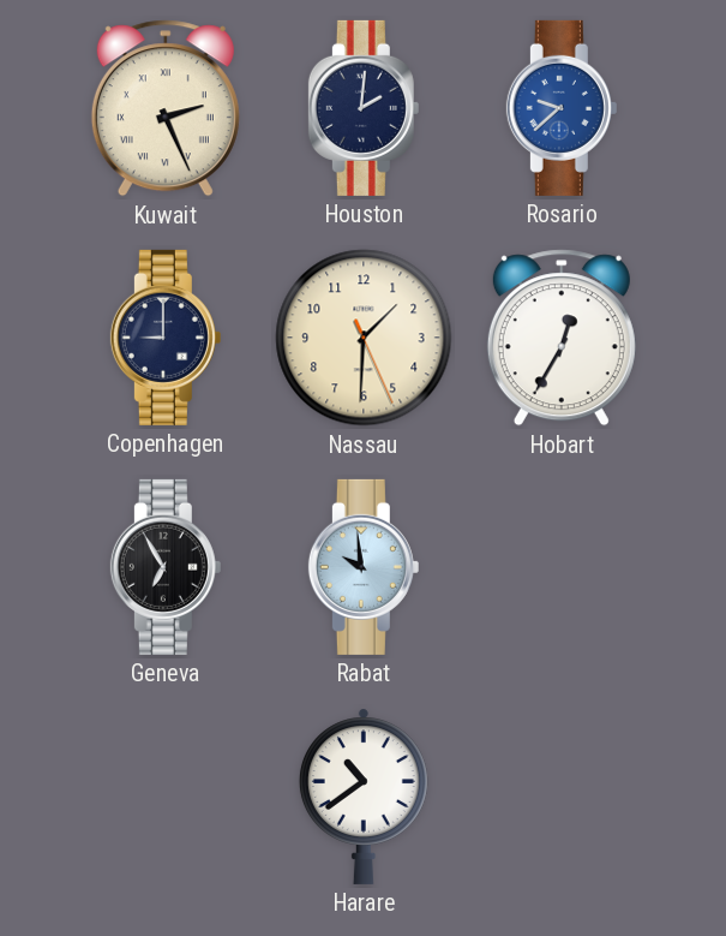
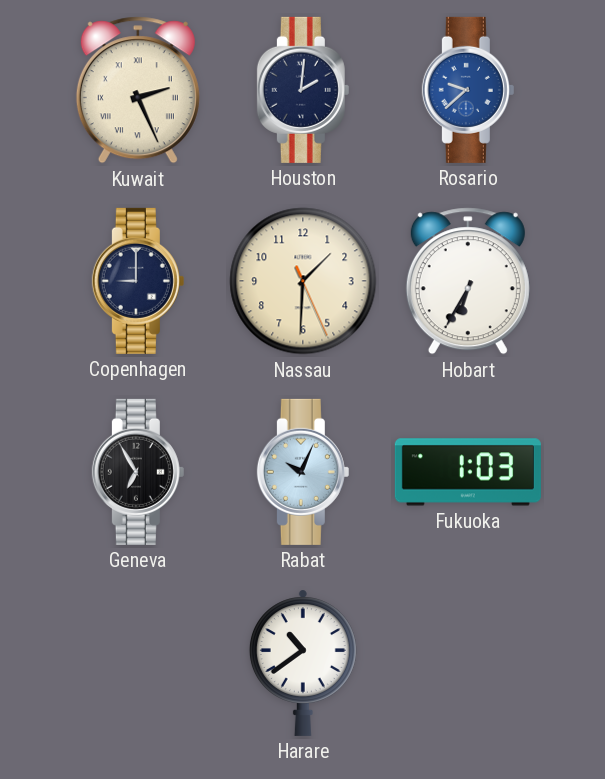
Hobart: 12:35 -> 6:35
Rabat: 9:59 -> 10:04
Fukuoka: none -> 1:03
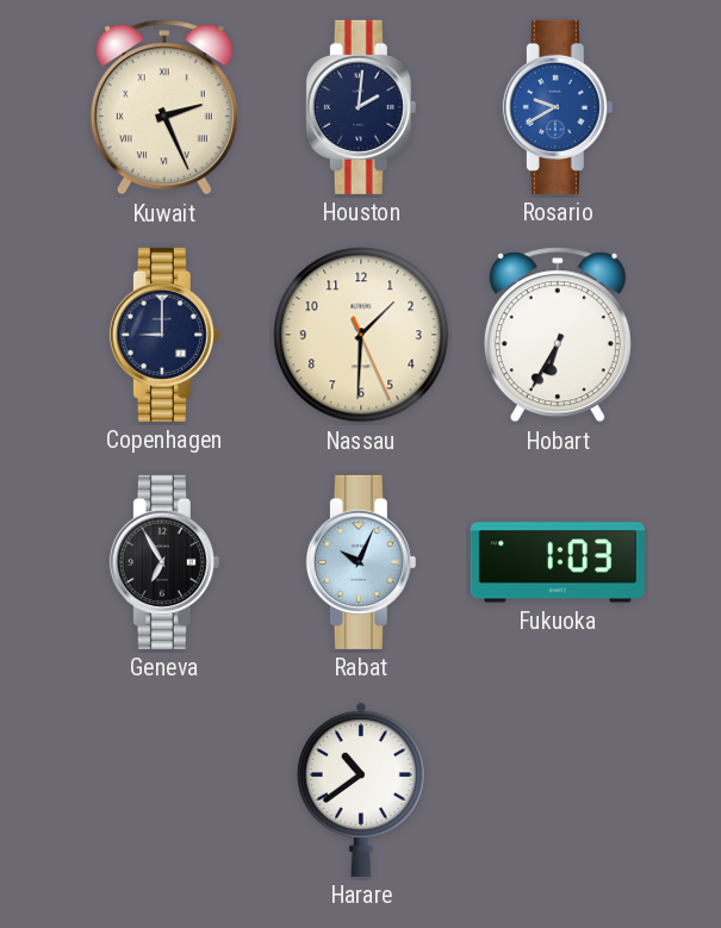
Rosario: 9:38 -> 9:40
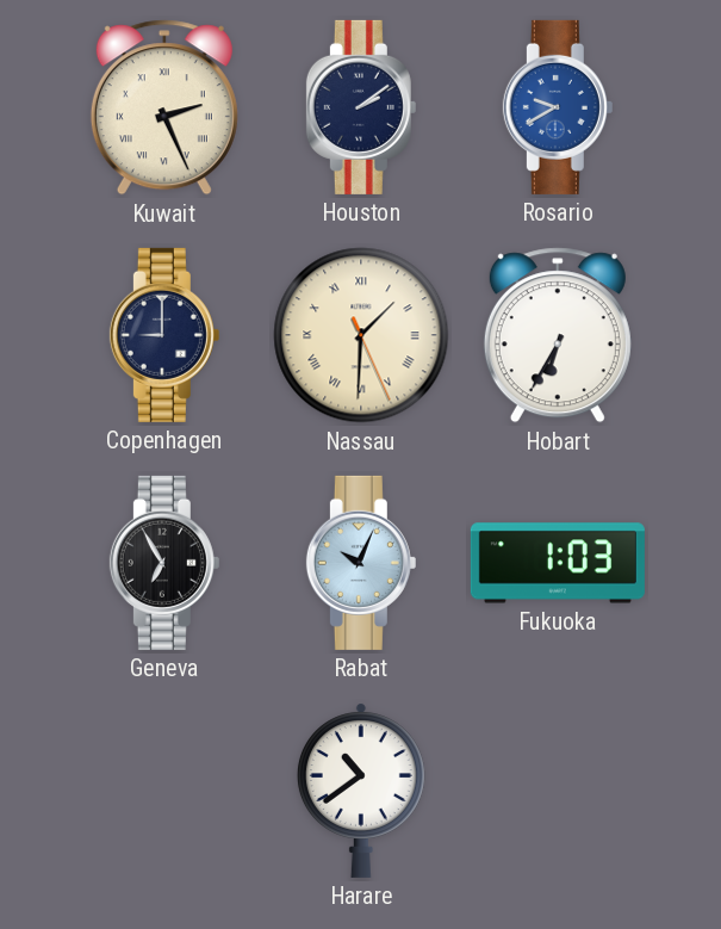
Houston: 2:01 -> 2:09
Nassau numerals: Arabic -> Roman
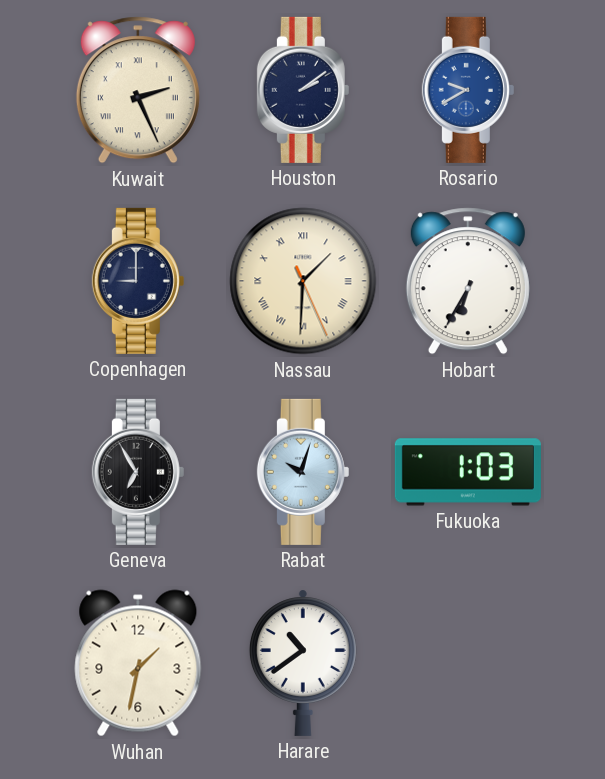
Rabat: 10:04 -> 10:03
Wuhan: none -> 1:32
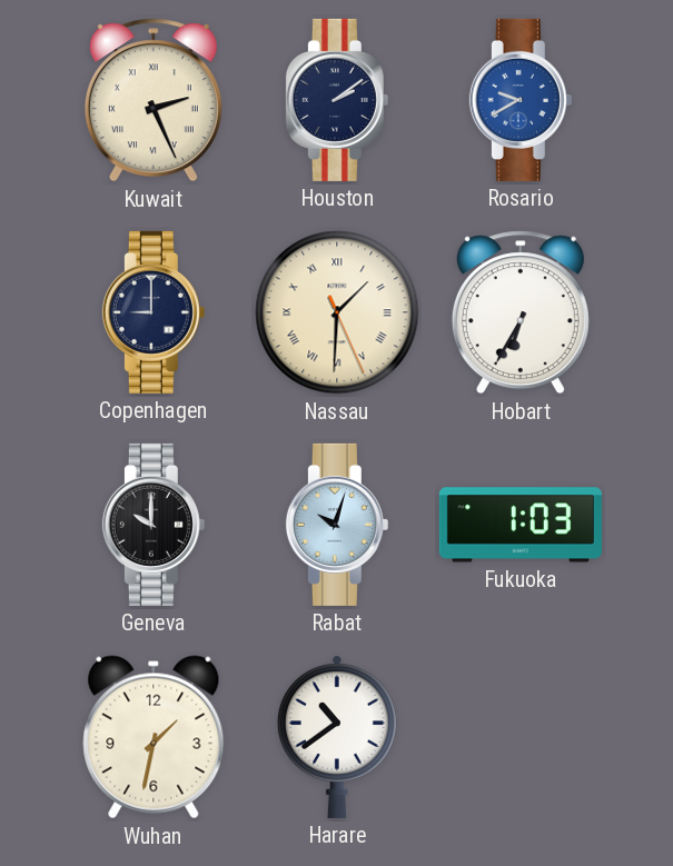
Geneva: 6:55 -> 10:00
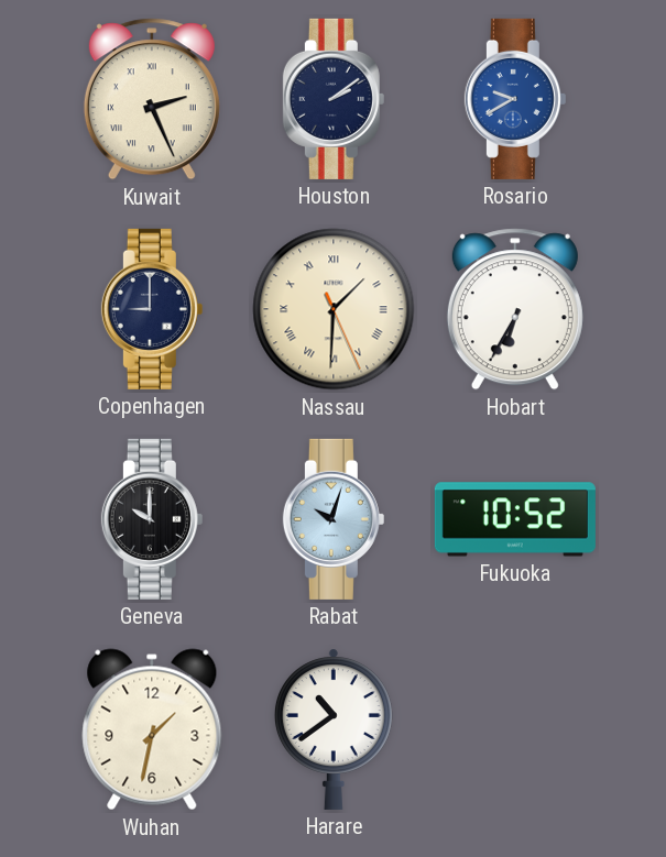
Fukuoka: 1:03 -> 10:52
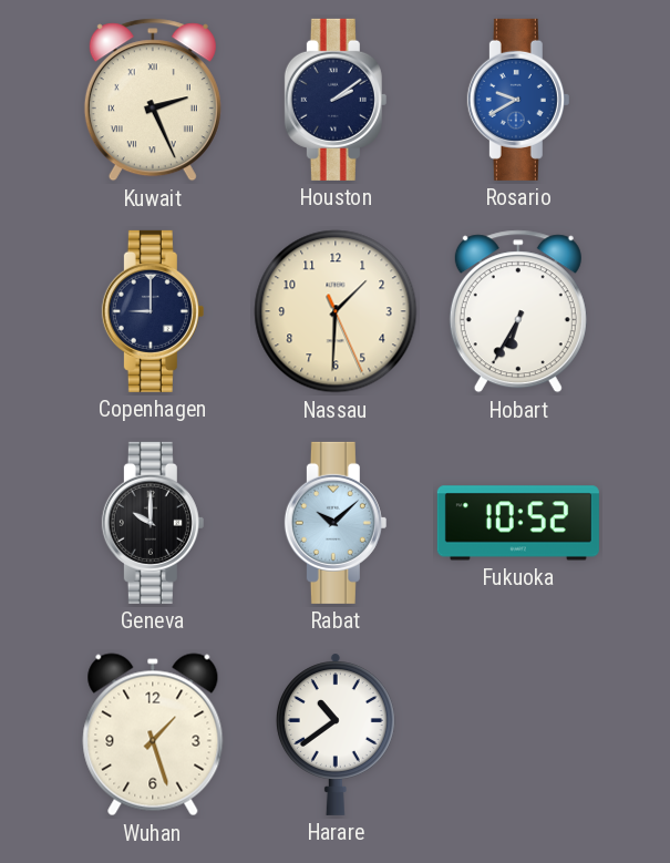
Nassau numerals: Roman -> Arabic
Rabat: 10:03 -> 10:08
Wuhan: 1:32 -> 1:27
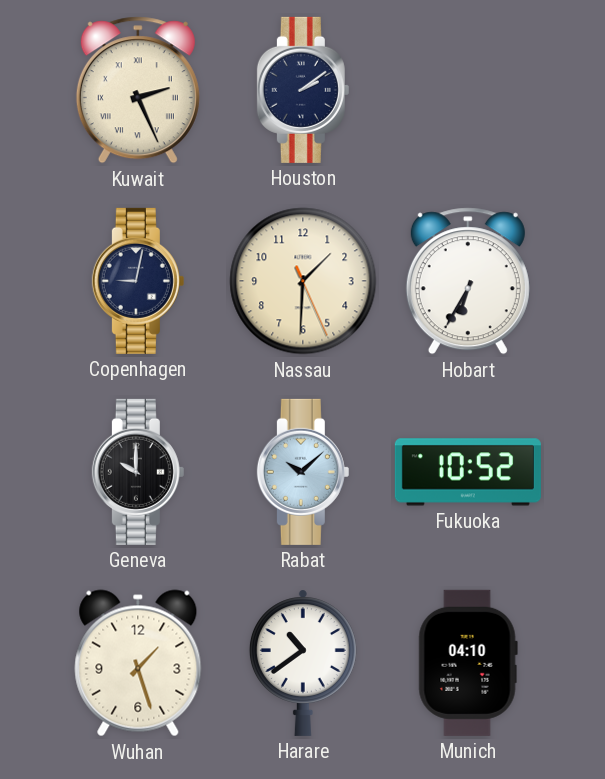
Rosario: 9:40 -> none
Copenhagen: 9:00 -> 9:02
Munich: none -> 04:10
